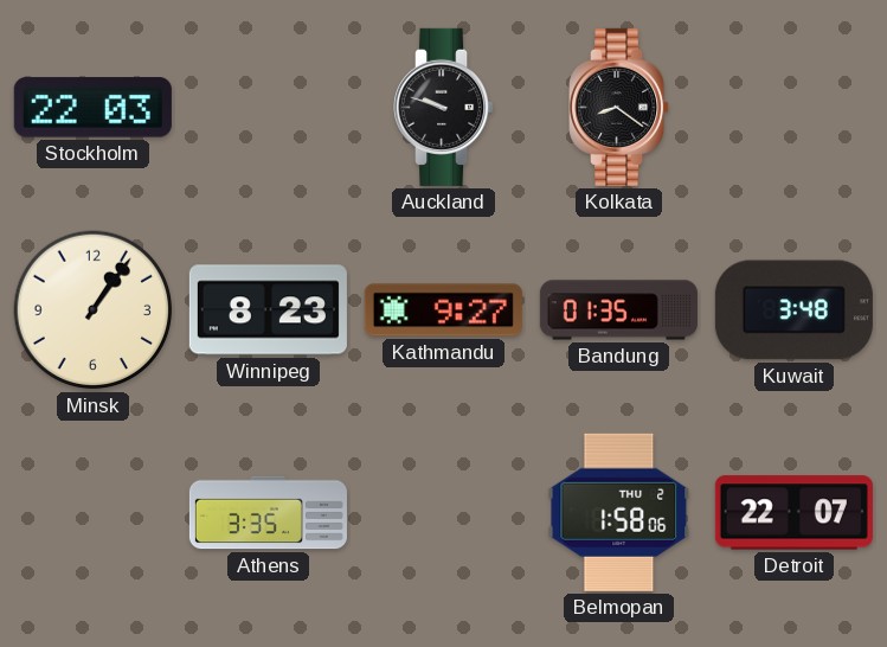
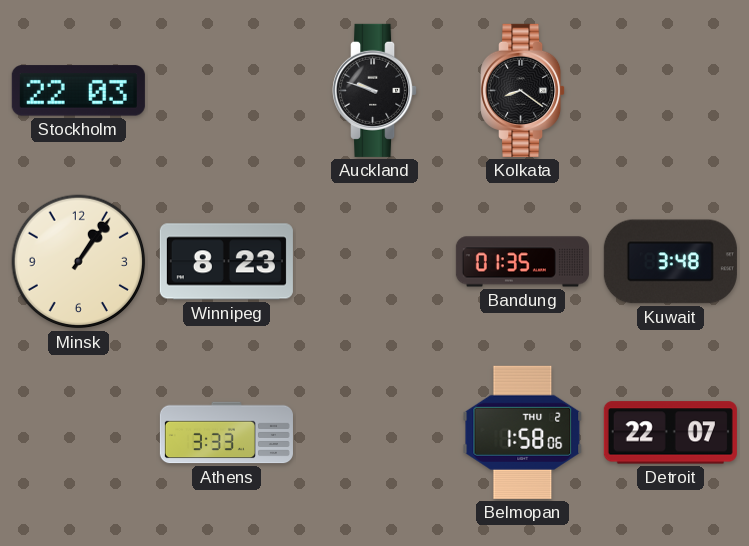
Kathmandu: 9:27 -> none
Athens: 3:35 -> 3:33
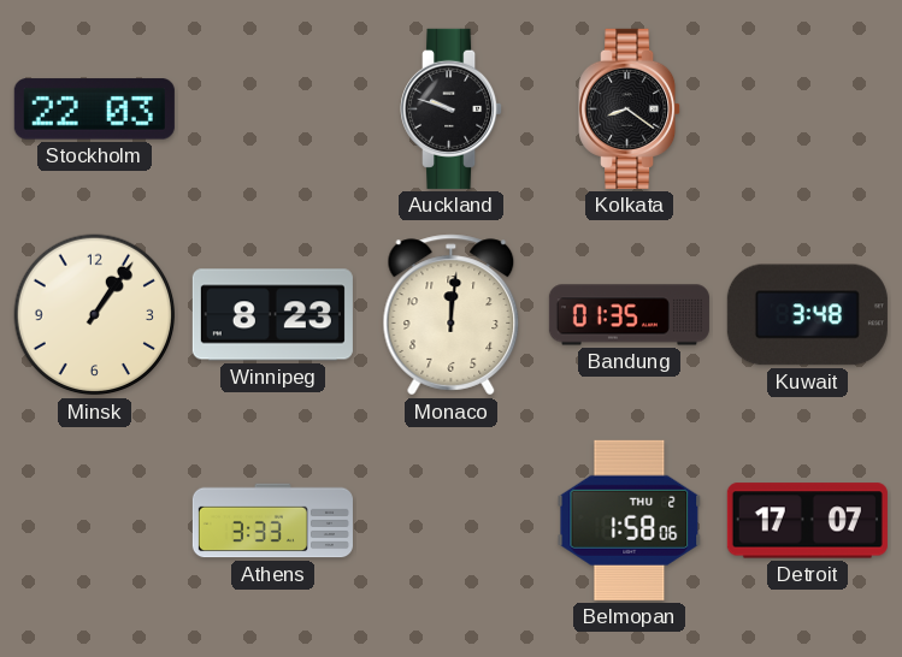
Monaco: none -> 12:01
Detroit: 22:07 -> 17:07
